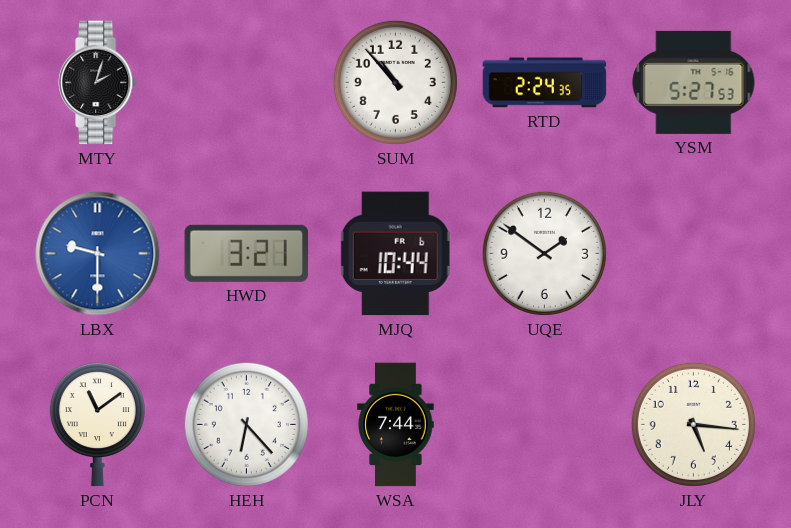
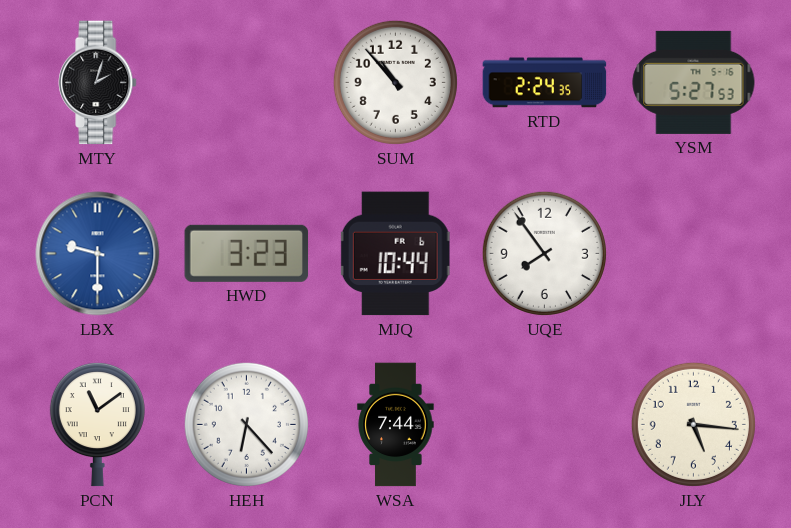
HWD: 3:21 -> 3:23
UQE: 1:51 -> 7:54
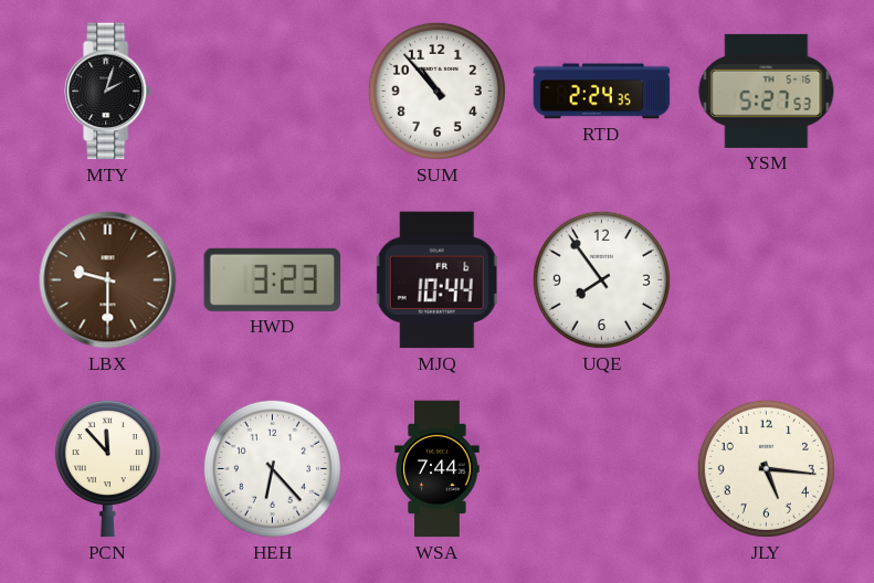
LBX dial: blue -> brown
PCN: 11:09 -> 11:53
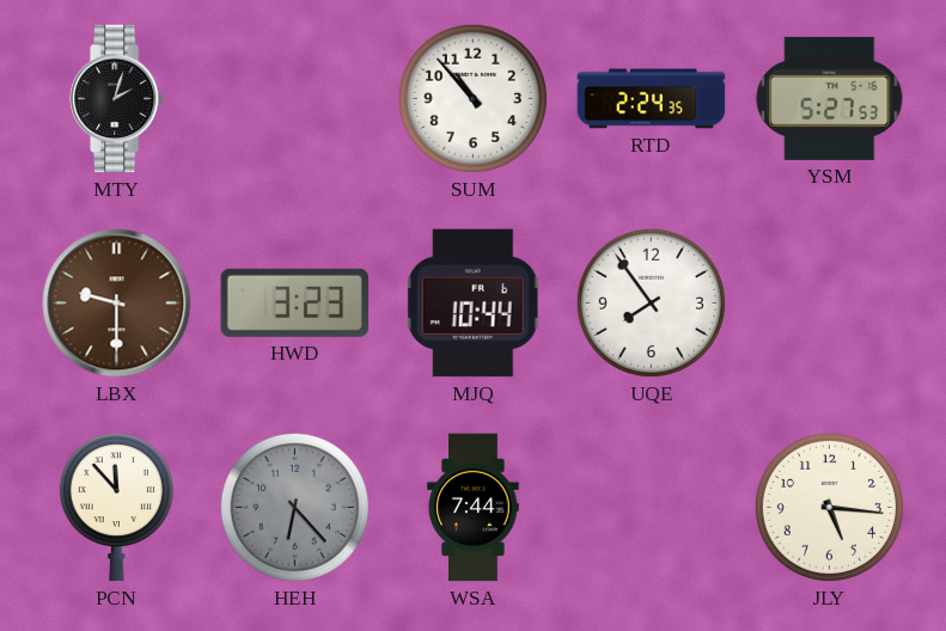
HEH dial: white -> grey
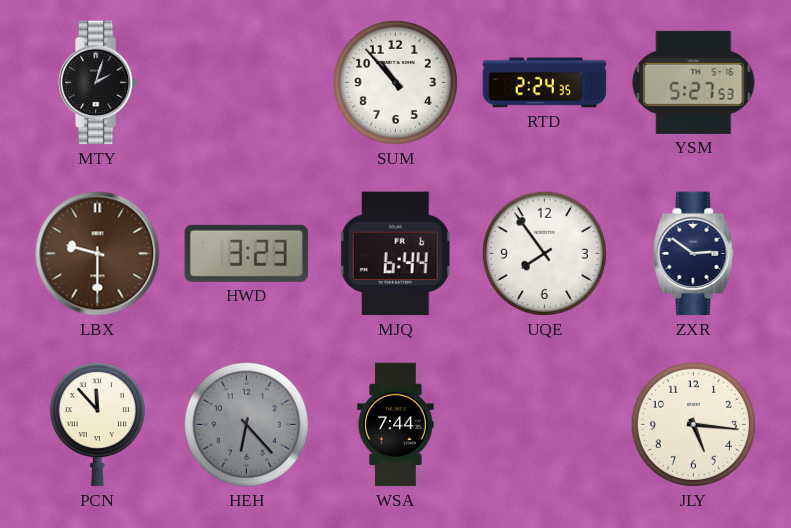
MJQ: 10:44 -> 6:44
ZXR: none -> 2:51
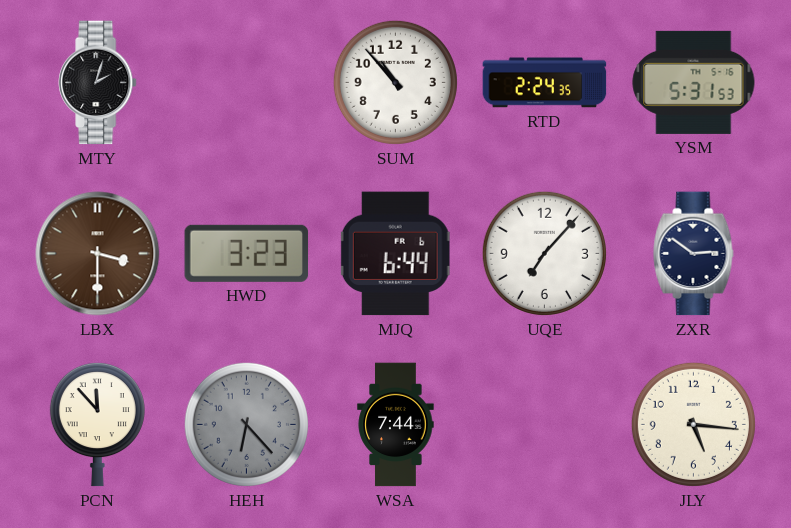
YSM: 5:27 -> 5:31
LBX: 9:30 -> 3:30
UQE: 7:54 -> 7:07
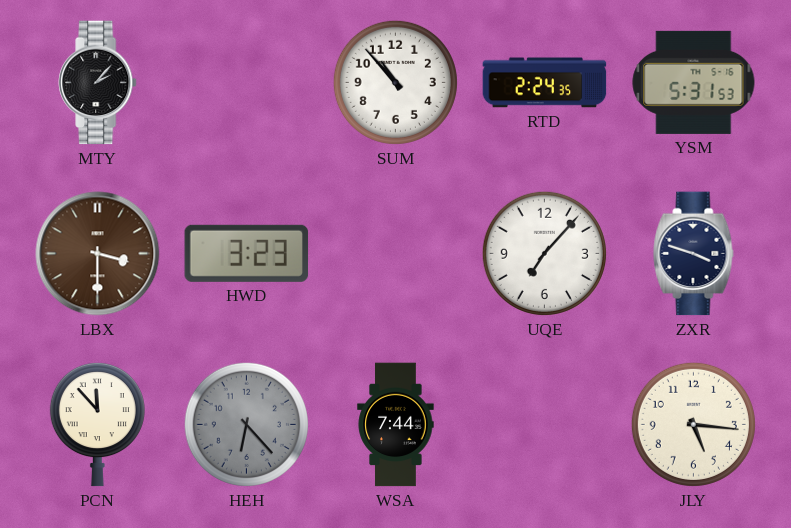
MTY: 2:03 -> 2:07
MJQ: 6:44 -> none
ZXR: 2:51 -> 3:48
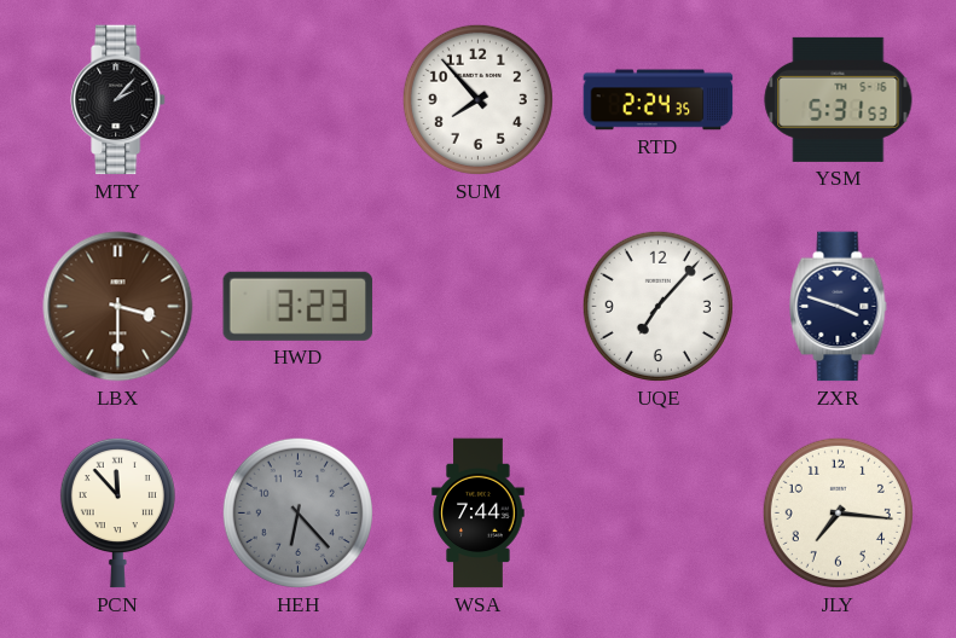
SUM: 10:53 -> 7:53
JLY: 5:16 -> 7:16
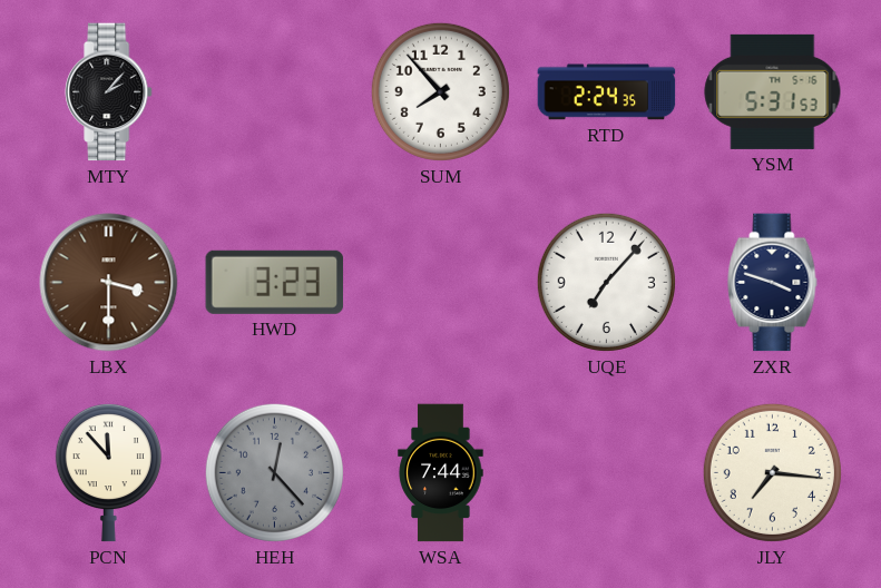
HEH: 6:23 -> 12:23
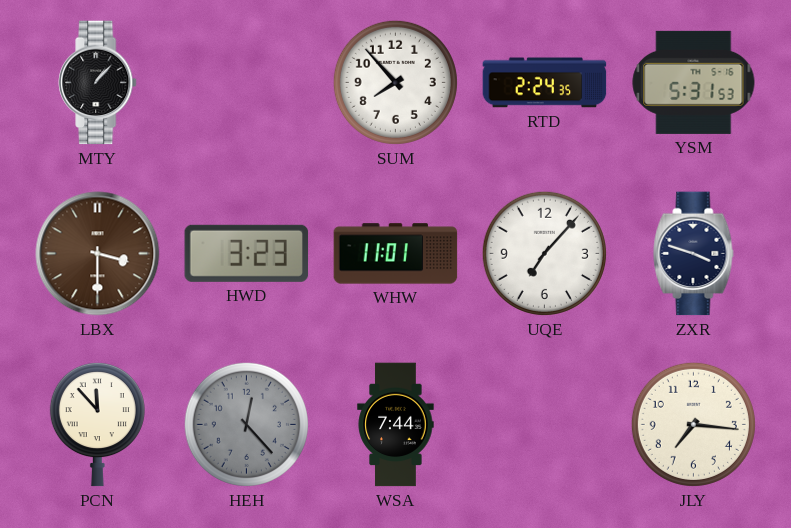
MTY: 2:07 -> 1:07
WHW: none -> 11:01
